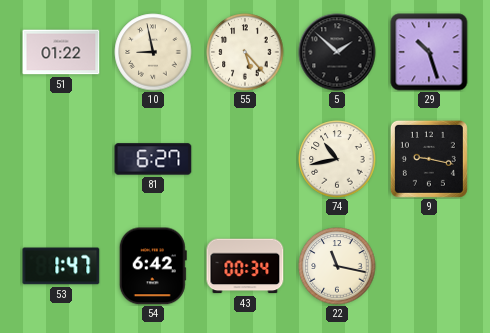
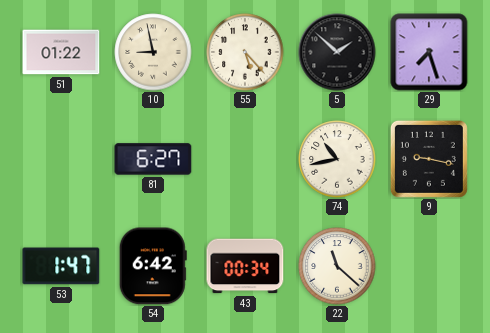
29: 10:27 -> 7:27
22: 11:17 -> 11:22
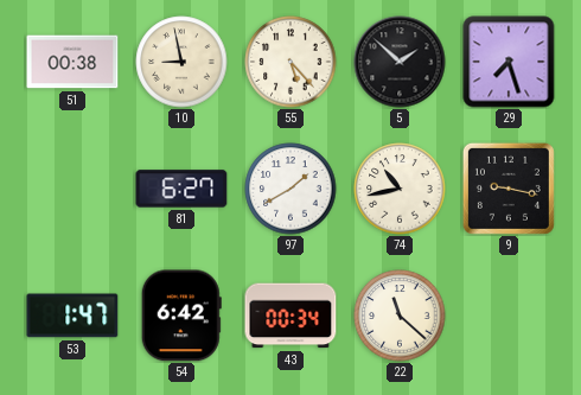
51: 01:22 -> 00:38
97: none -> 1:40
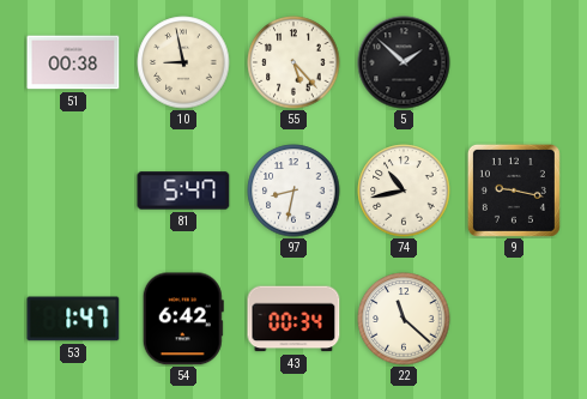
29: 7:27 -> none
81: 6:27 -> 5:47
97: 1:40 -> 8:32
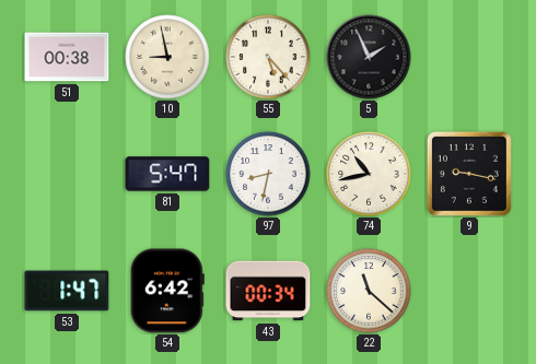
5: 1:52 -> 1:56
